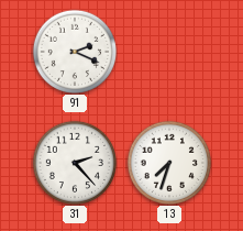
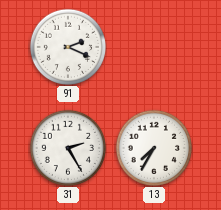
31: 2:23 -> 2:25
13: 7:33 -> 7:35
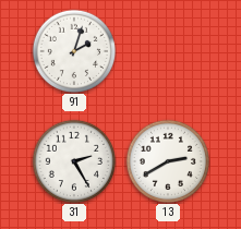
91: 2:19 -> 2:03
13: 7:35 -> 2:40
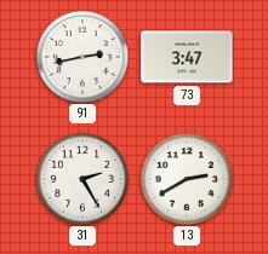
91: 2:03 -> 2:43
73: none -> 3:47
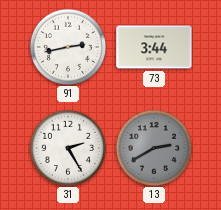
73: 3:47 -> 3:44
13 dial: white -> grey
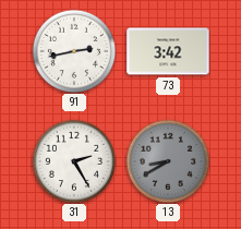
73: 3:44 -> 3:42
13: 2:40 -> 8:40
